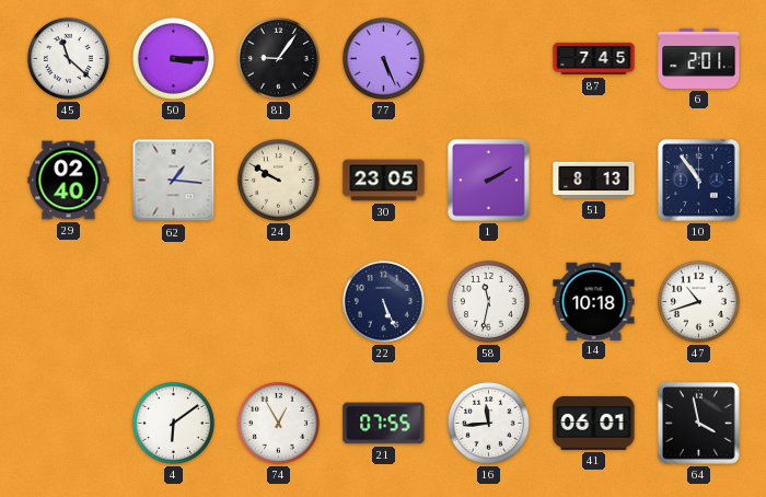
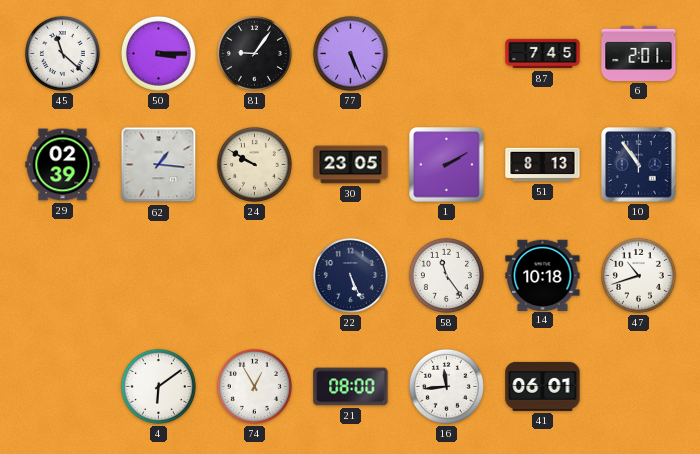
29: 02:40 -> 02:39
58: 11:32 -> 11:24
21: 07:55 -> 08:00
64: 3:58 -> none
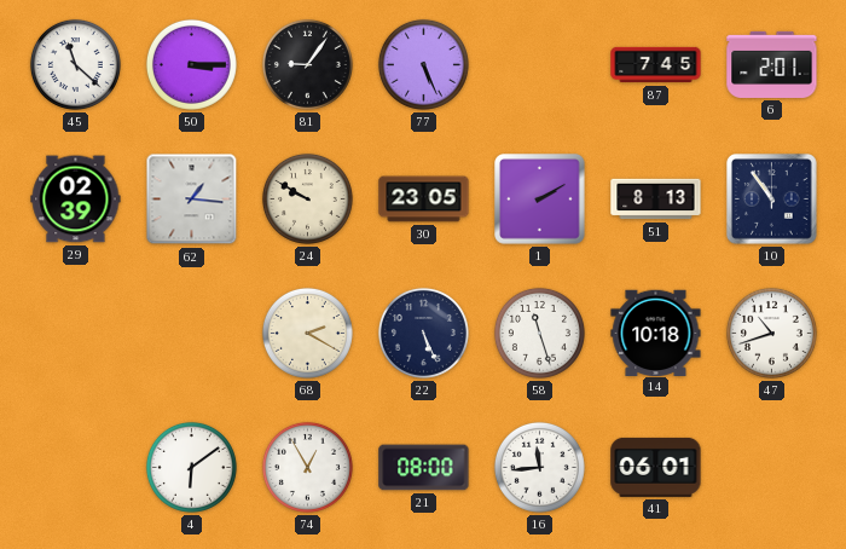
68: none -> 2:20
58: 11:24 -> 11:27
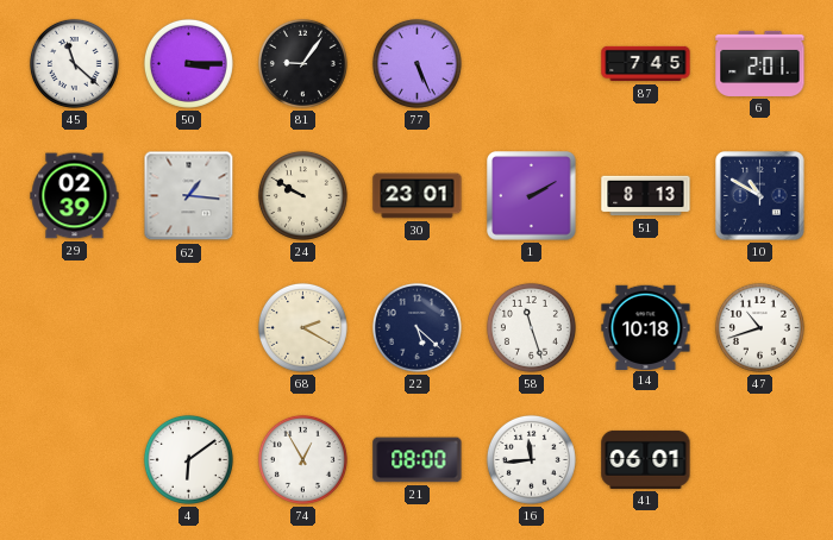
30: 23:05 -> 23:01
10: 10:54 -> 10:50
22: 5:26 -> 5:22
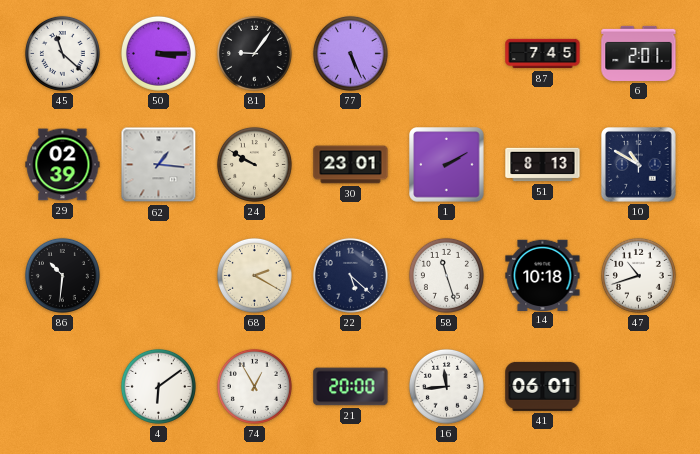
86: none -> 10:31
21: 08:00 -> 20:00
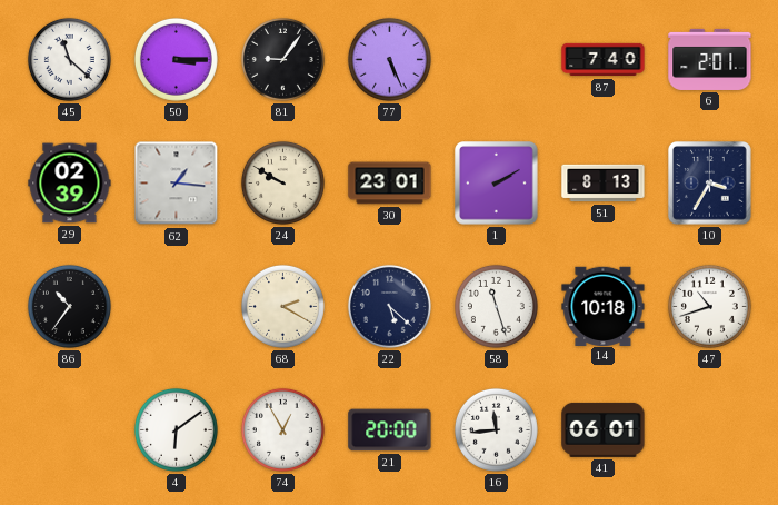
87: 7:45 -> 7:40
10: 10:50 -> 3:35
86: 10:31 -> 10:36
